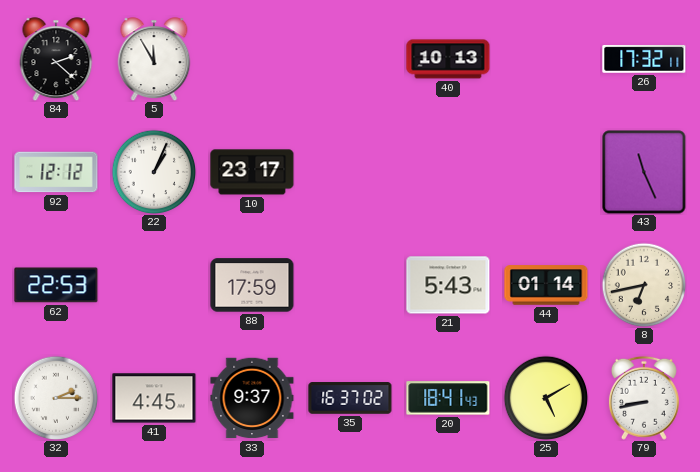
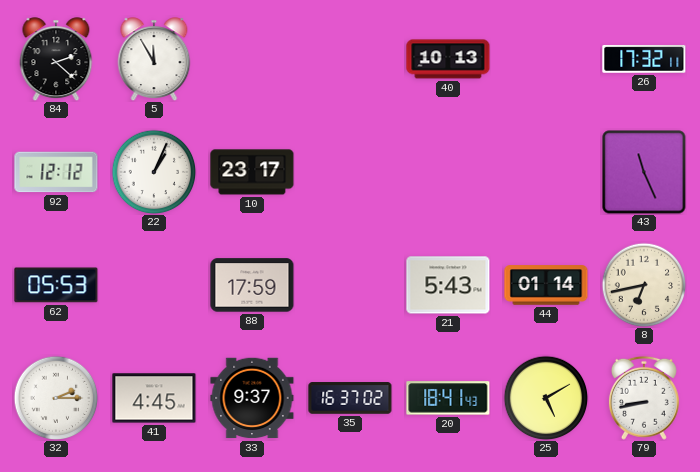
62: 22:53 -> 05:53
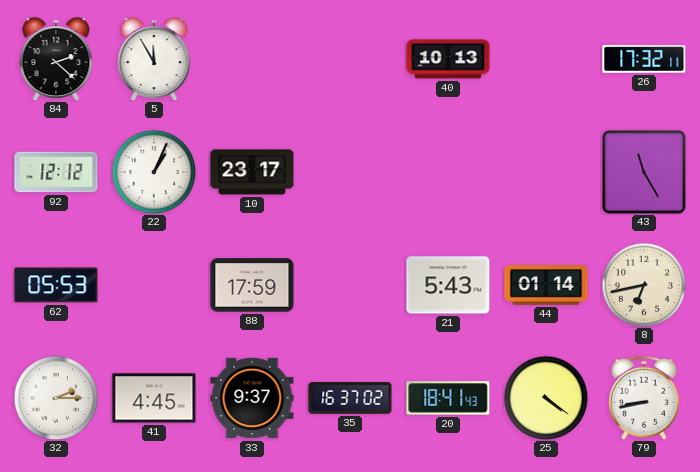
43: 11:26 -> 11:25
25: 5:10 -> 4:21
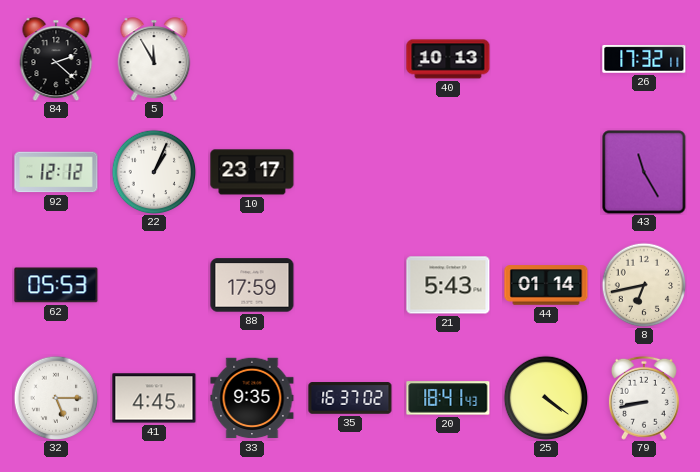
32: 2:15 -> 5:15
33: 9:37 -> 9:35
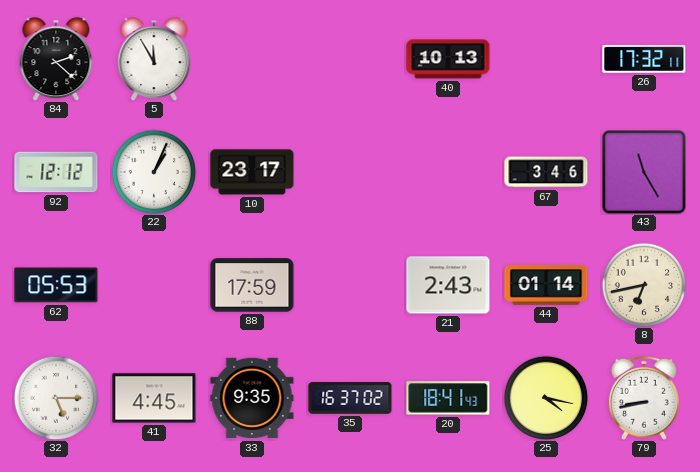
67: none -> 3:46
21: 5:43 -> 2:43
25: 4:21 -> 4:17
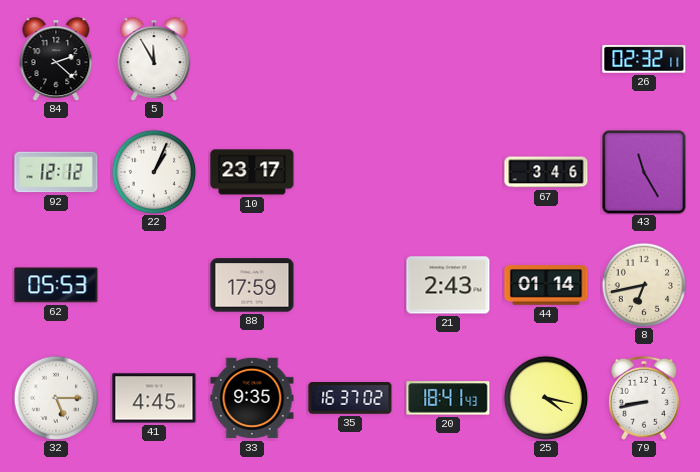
40: 10:13 -> none
26: 17:32 -> 02:32
